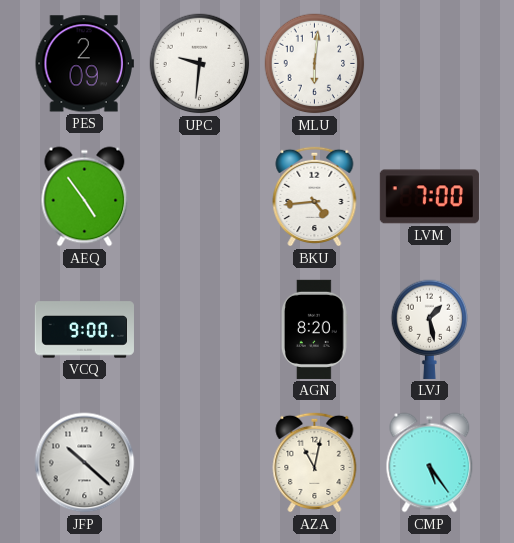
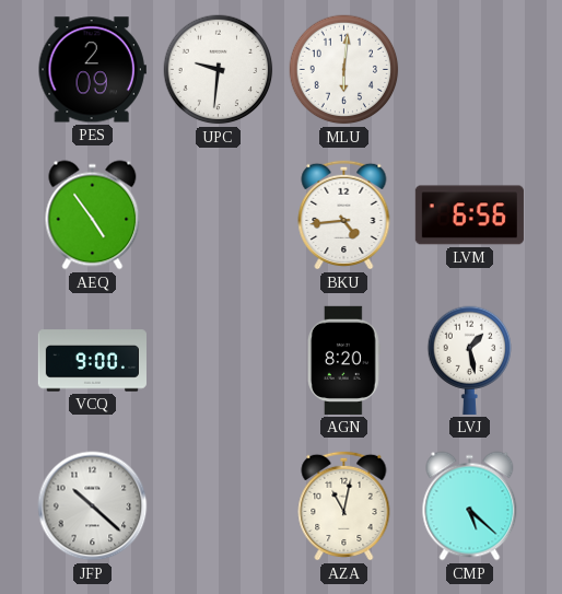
LVM: 7:00 -> 6:56
CMP: 5:24 -> 5:22
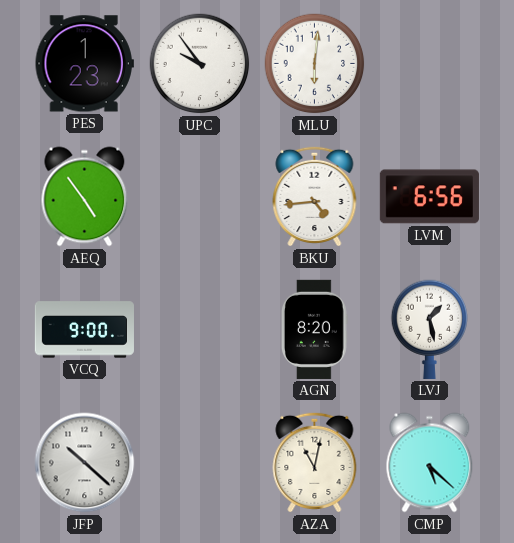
PES: 2:09 -> 1:23
UPC: 9:31 -> 9:54
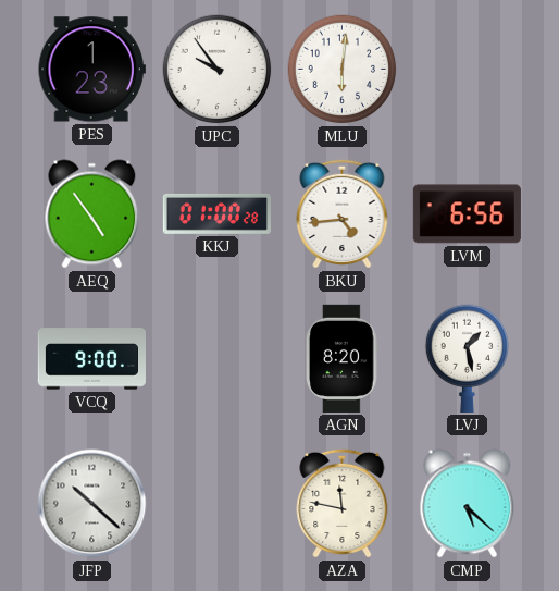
KKJ: none -> 01:00
AZA: 11:02 -> 11:47
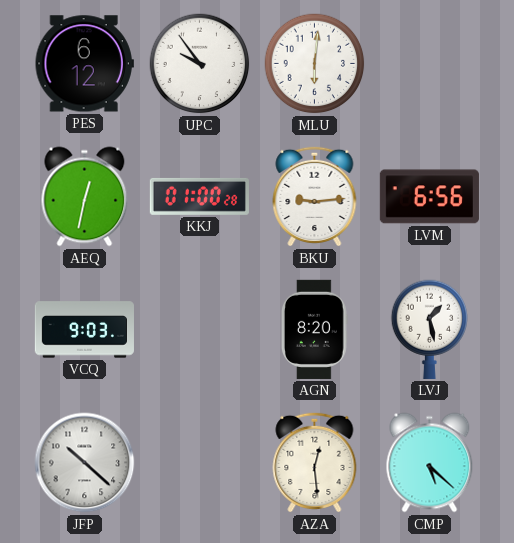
PES: 1:23 -> 6:12
AEQ: 4:54 -> 12:32
BKU: 4:44 -> 9:14
VCQ: 9:00 -> 9:03
AZA: 11:47 -> 12:29
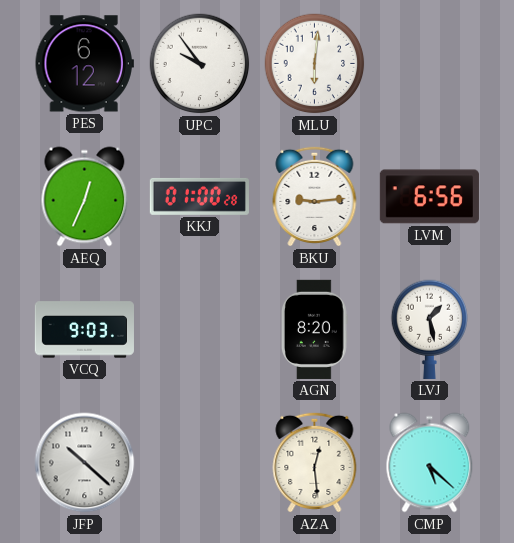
AEQ: 12:32 -> 12:34
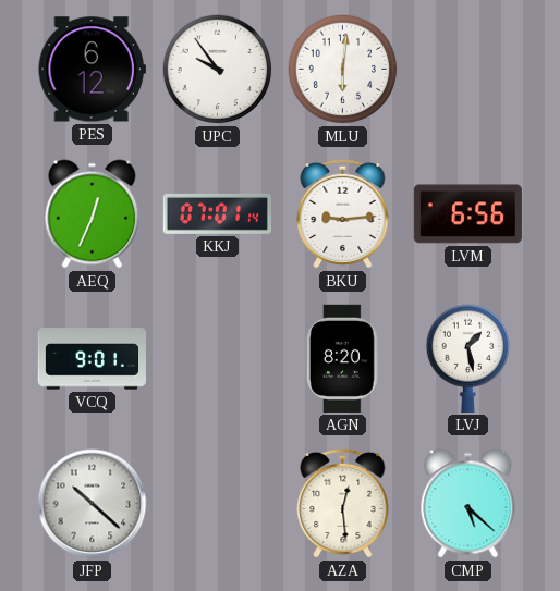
KKJ: 01:00 -> 07:01
VCQ: 9:03 -> 9:01
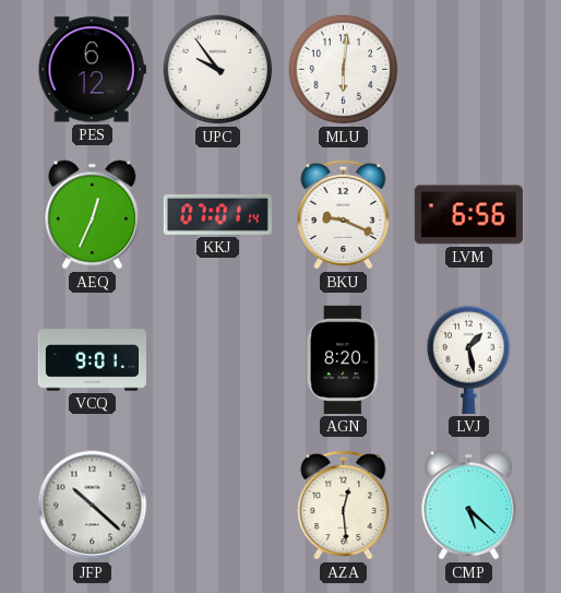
BKU: 9:14 -> 9:19
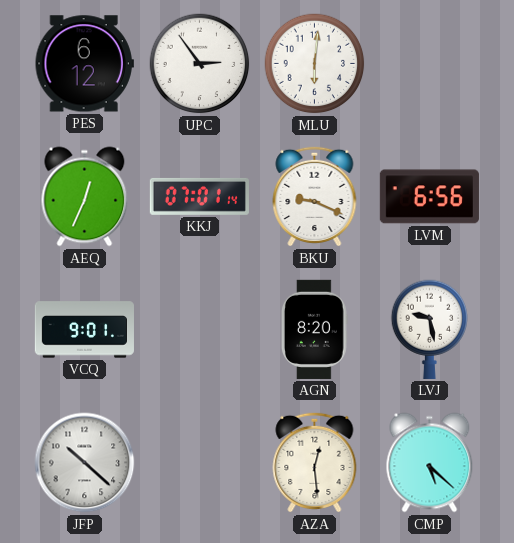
UPC: 9:54 -> 2:54
LVJ: 1:28 -> 9:28
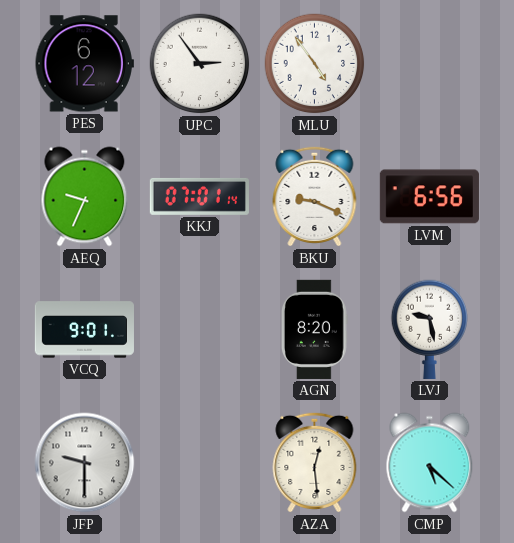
MLU: 6:01 -> 4:54
AEQ: 12:34 -> 9:34
JFP: 10:22 -> 9:30
